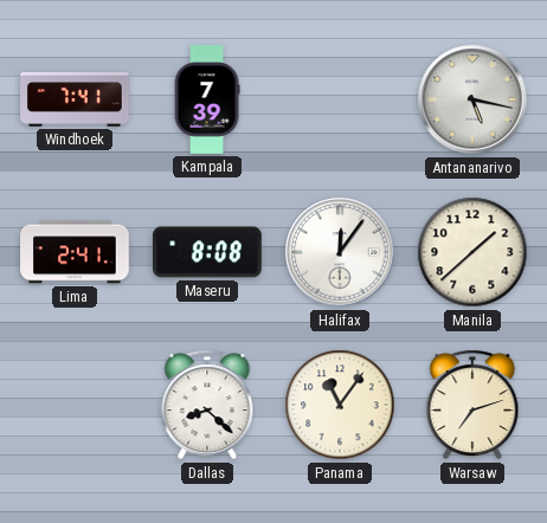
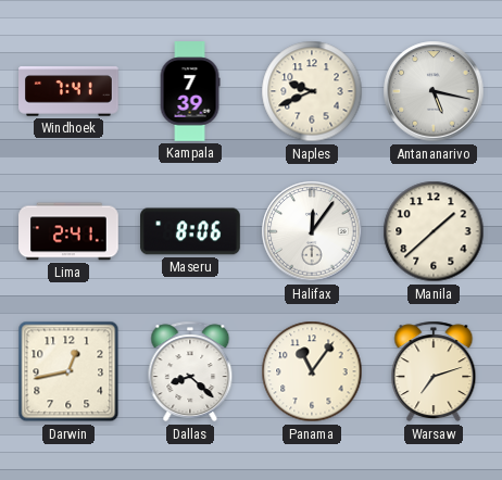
Naples: none -> 9:41
Maseru: 8:08 -> 8:06
Darwin: none -> 12:43
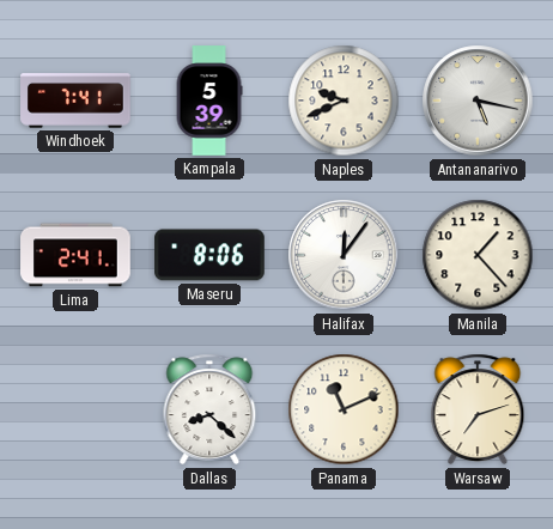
Kampala: 7:39 -> 5:39
Manila: 1:38 -> 1:23
Darwin: 12:43 -> none
Panama: 11:06 -> 11:11
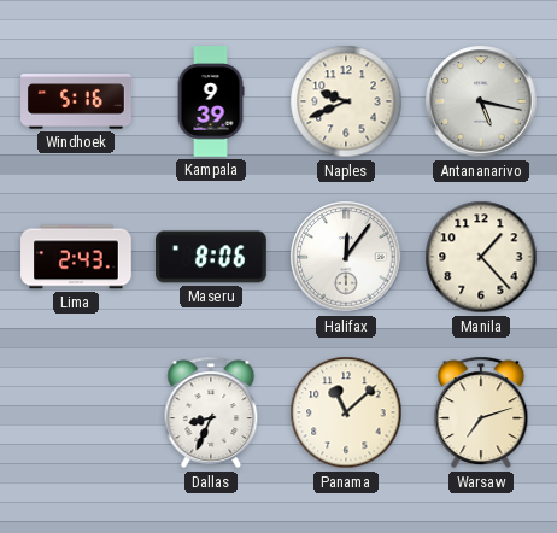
Windhoek: 7:41 -> 5:16
Kampala: 5:39 -> 9:39
Lima: 2:41 -> 2:43
Dallas: 8:22 -> 8:34
Panama: 11:11 -> 11:08
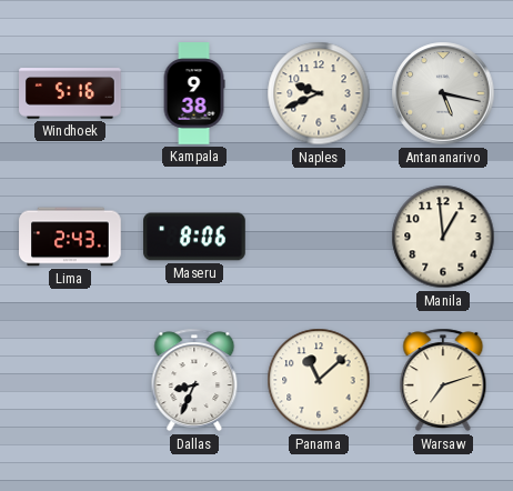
Kampala: 9:39 -> 9:38
Halifax: 12:06 -> none
Manila: 1:23 -> 12:59
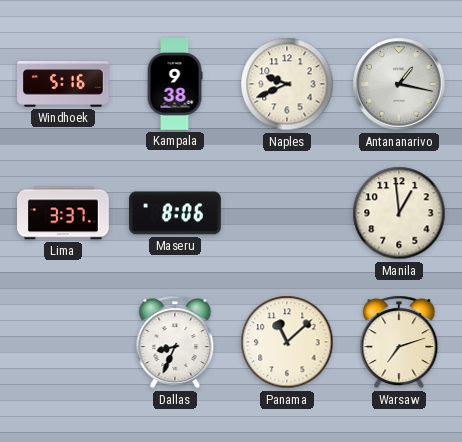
Antananarivo: 5:17 -> 1:17
Lima: 2:43 -> 3:37
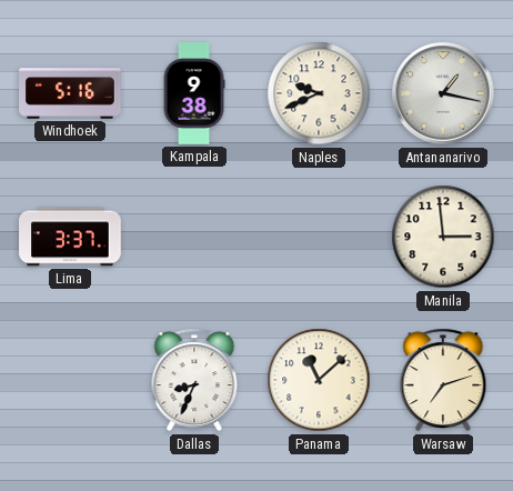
Maseru: 8:06 -> none
Manila: 12:59 -> 2:59
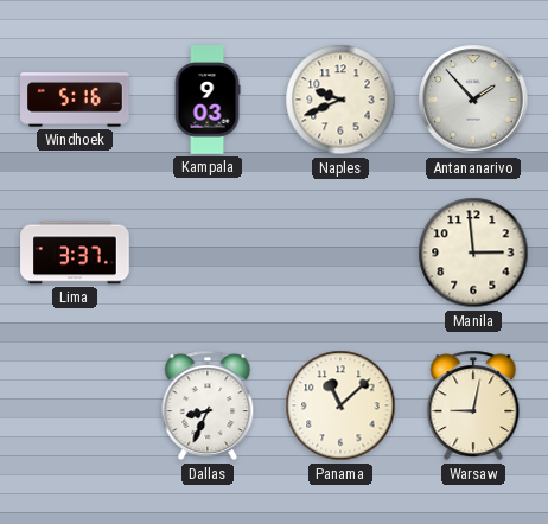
Kampala: 9:38 -> 9:03
Antananarivo: 1:17 -> 1:53
Warsaw: 7:12 -> 9:02
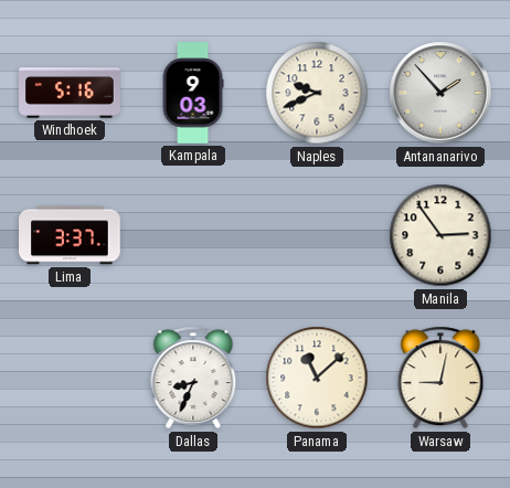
Manila: 2:59 -> 2:54
